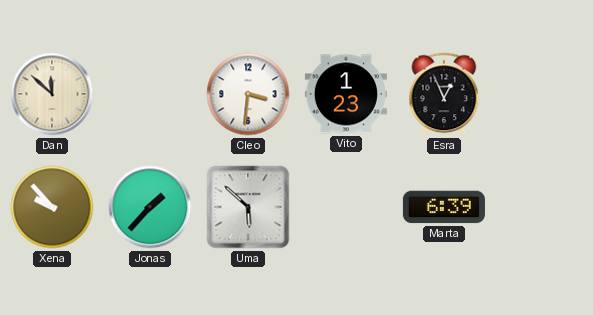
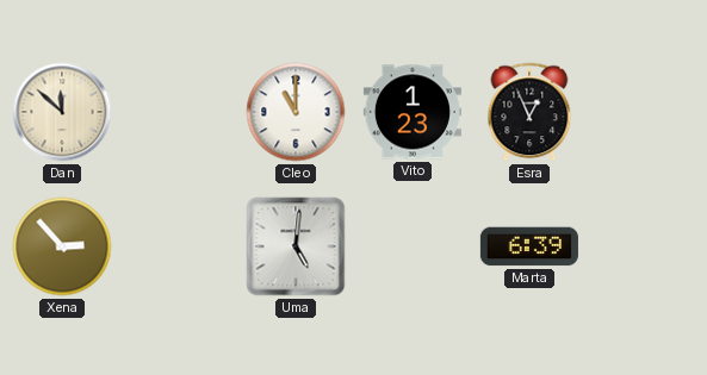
Cleo: 3:31 -> 11:00
Xena: 9:53 -> 2:53
Jonas: 1:37 -> none
Uma: 5:52 -> 5:01
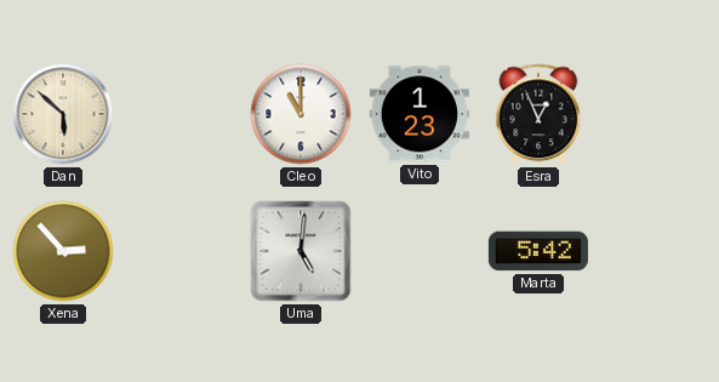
Dan: 11:52 -> 5:52
Marta: 6:39 -> 5:42
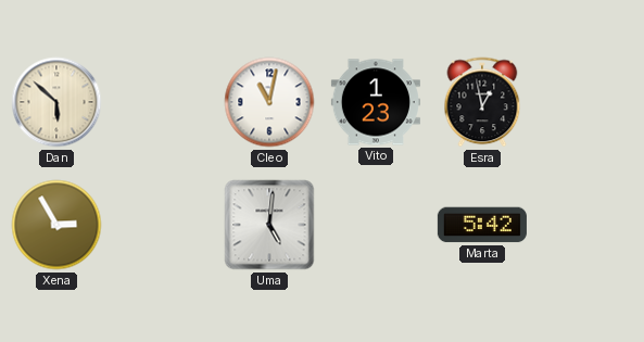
Cleo: 11:00 -> 11:02
Esra: 12:56 -> 12:58
Xena: 2:53 -> 2:55
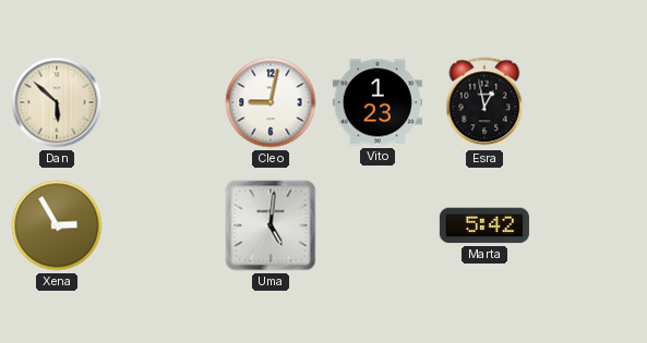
Cleo: 11:02 -> 9:02
